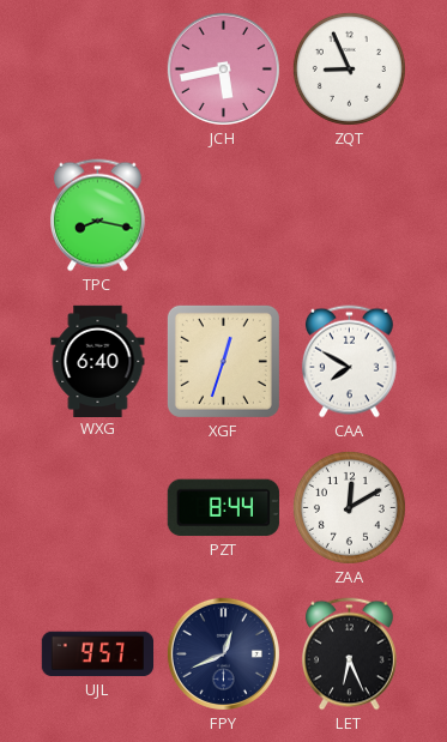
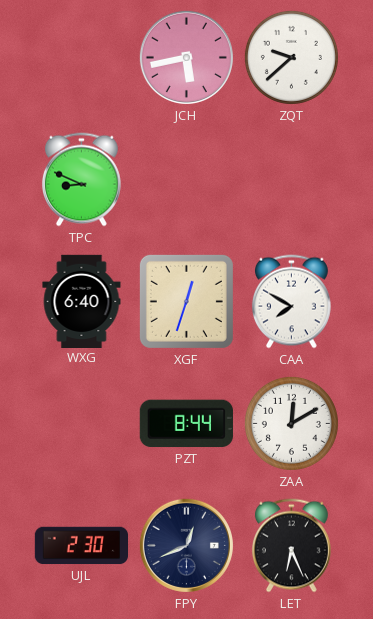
ZQT: 8:56 -> 9:38
TPC: 8:17 -> 8:49
UJL: 9:57 -> 2:30
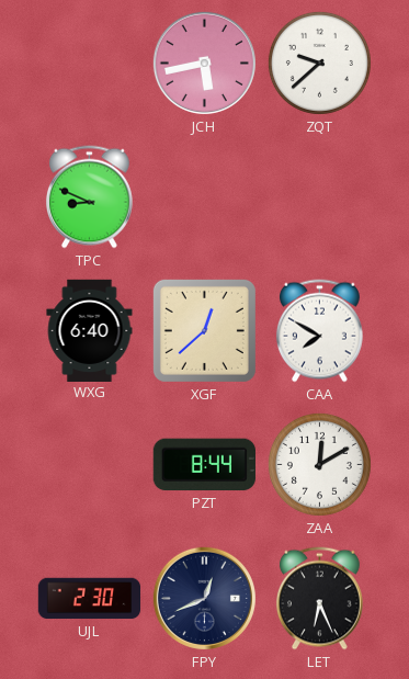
XGF: 12:33 -> 12:38
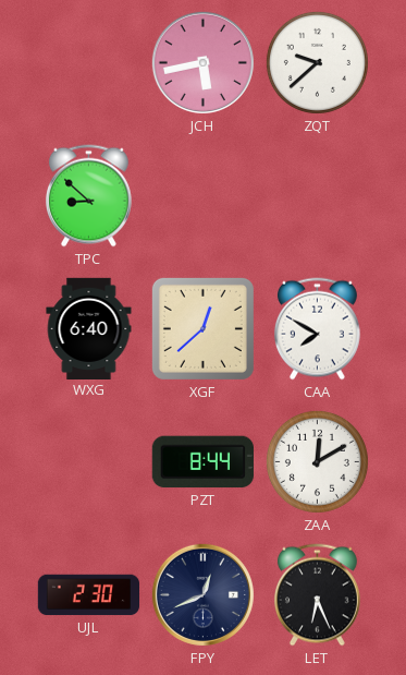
TPC: 8:49 -> 8:52
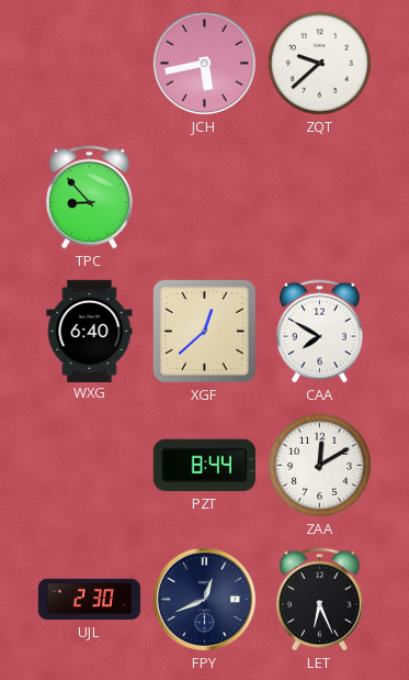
TPC: 8:52 -> 8:53
